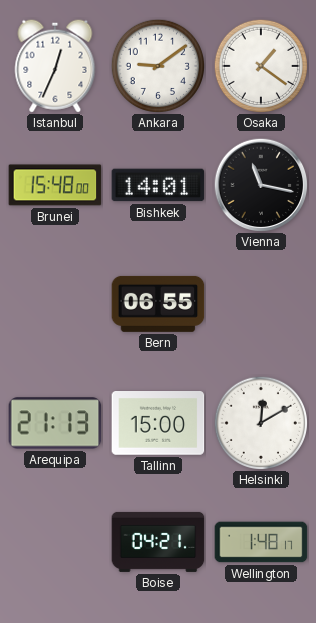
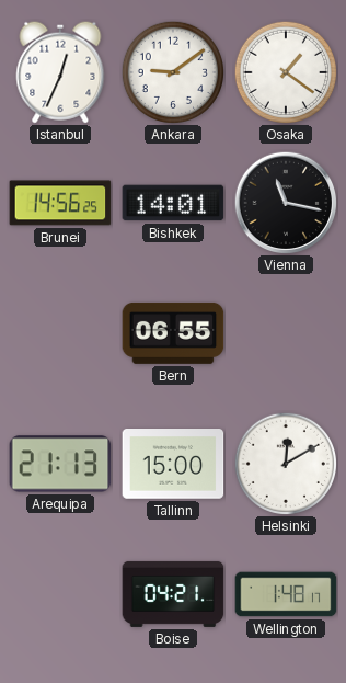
Brunei: 15:48 -> 14:56
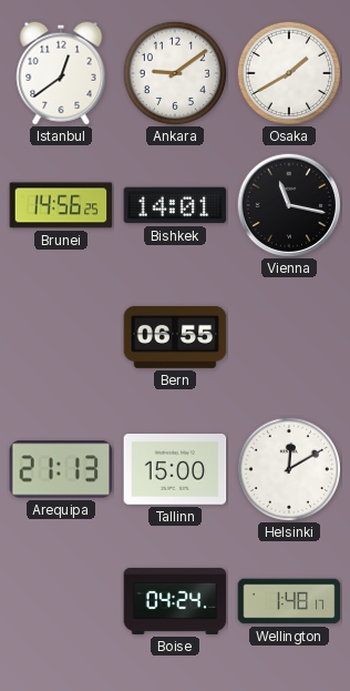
Istanbul: 12:34 -> 12:39
Osaka: 1:21 -> 1:40
Boise: 04:21 -> 04:24
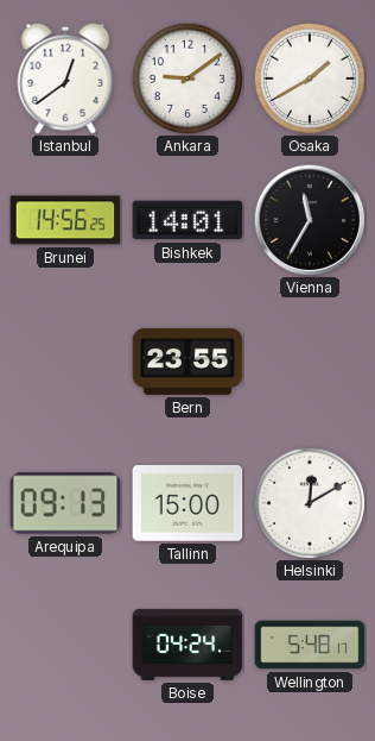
Vienna: 11:17 -> 11:35
Bern: 06:55 -> 23:55
Arequipa: 21:13 -> 09:13
Wellington: 1:48 -> 5:48
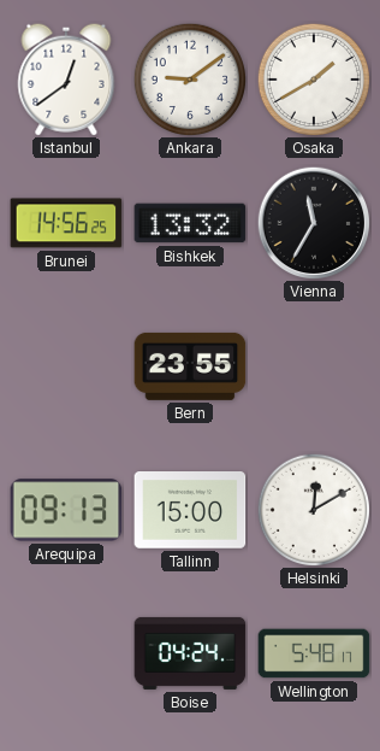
Bishkek: 14:01 -> 13:32
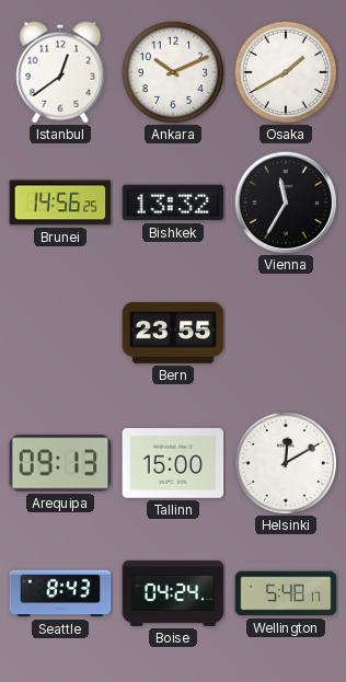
Ankara: 9:09 -> 10:11
Seattle: none -> 8:43
